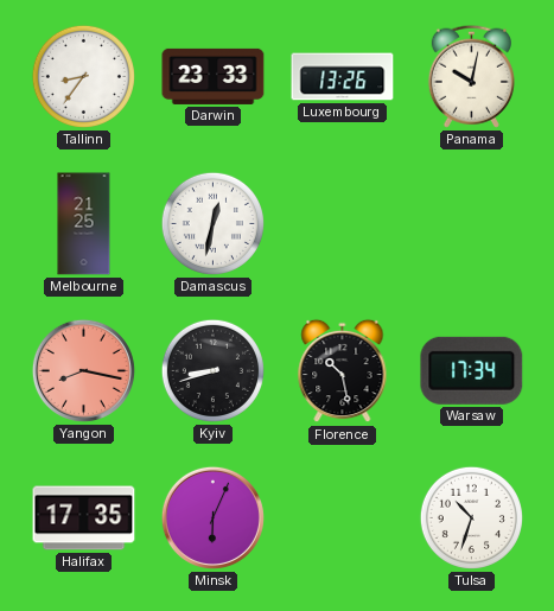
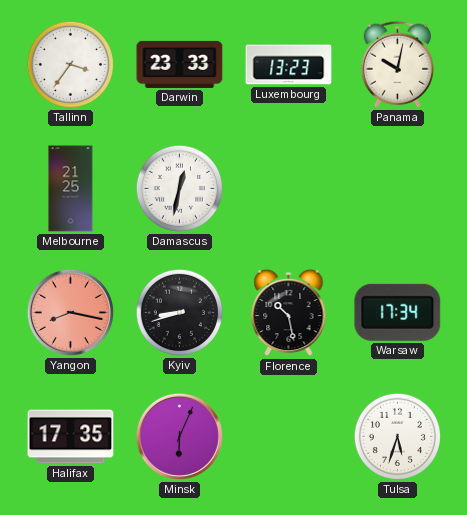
Tallinn: 8:36 -> 3:36
Luxembourg: 13:26 -> 13:23
Tulsa: 10:33 -> 5:33
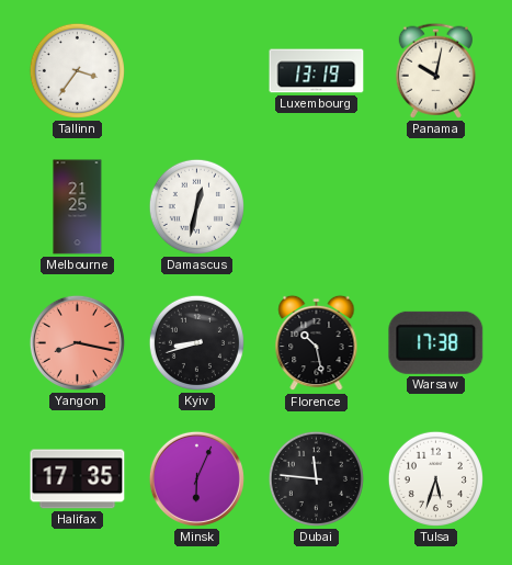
Darwin: 23:33 -> none
Luxembourg: 13:23 -> 13:19
Warsaw: 17:34 -> 17:38
Dubai: none -> 11:46
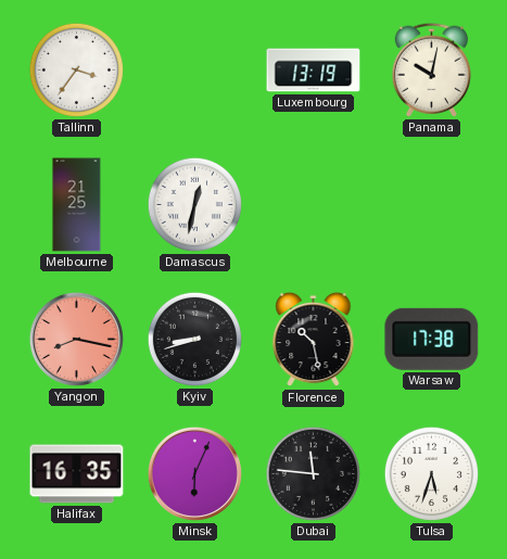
Halifax: 17:35 -> 16:35
